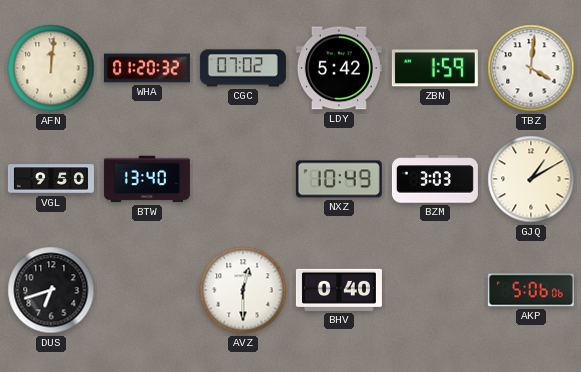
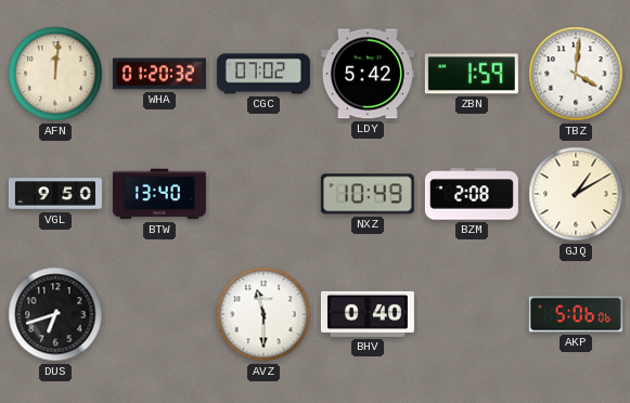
BZM: 3:03 -> 2:08
AVZ: 12:30 -> 11:30
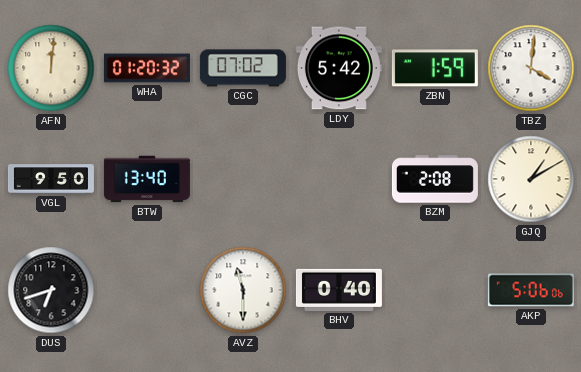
NXZ: 10:49 -> none
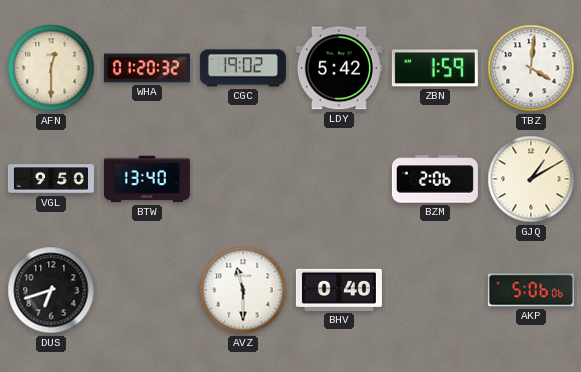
AFN: 12:01 -> 12:30
CGC: 07:02 -> 19:02
BZM: 2:08 -> 2:06
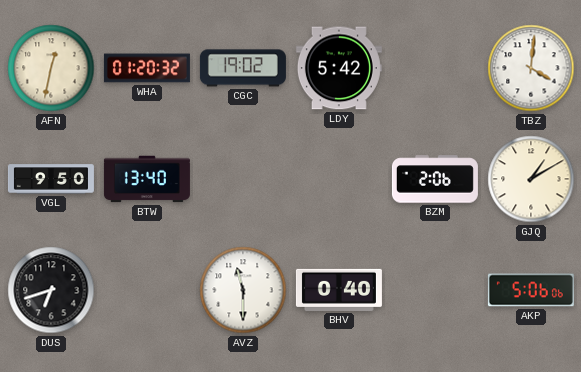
AFN: 12:30 -> 12:32
ZBN: 1:59 -> none
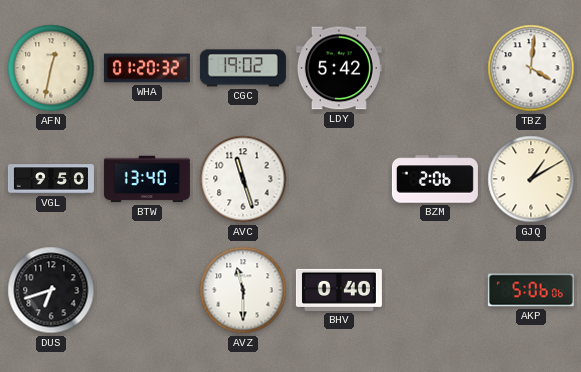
AVC: none -> 11:27
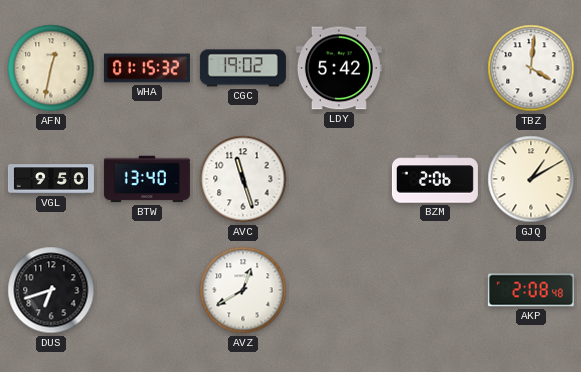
WHA: 01:20 -> 01:15
AVZ: 11:30 -> 12:40
BHV: 0:40 -> none
AKP: 5:06 -> 2:08
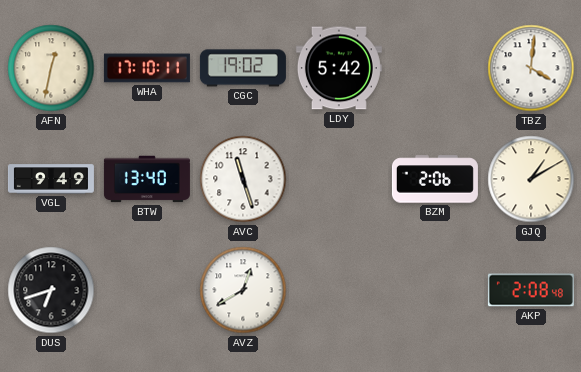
WHA: 01:15 -> 17:10
VGL: 9:50 -> 9:49
